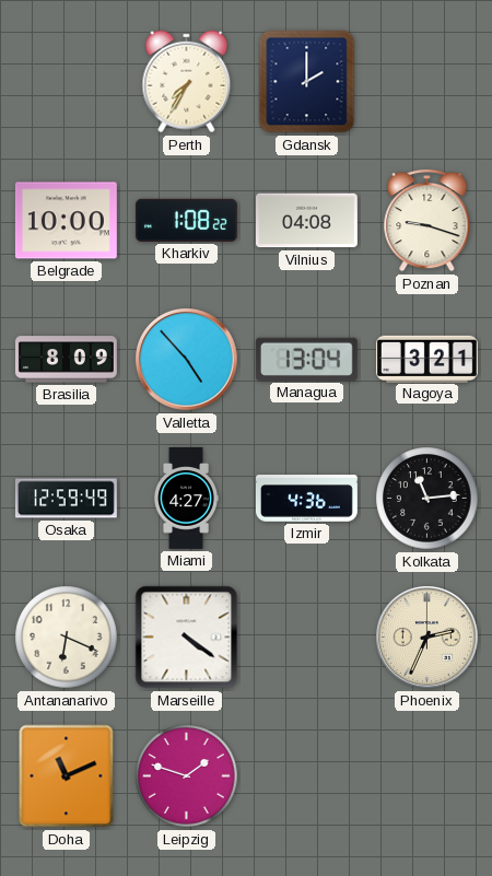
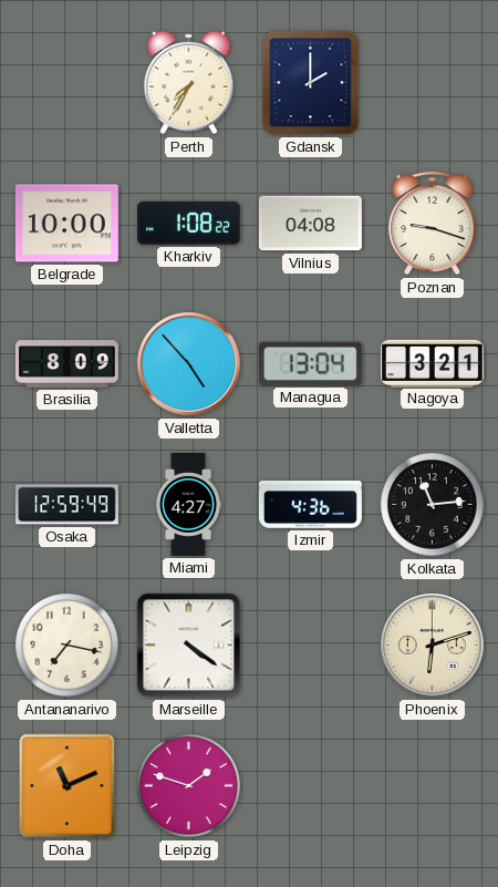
Antananarivo: 6:19 -> 7:17
Phoenix: 2:34 -> 6:12
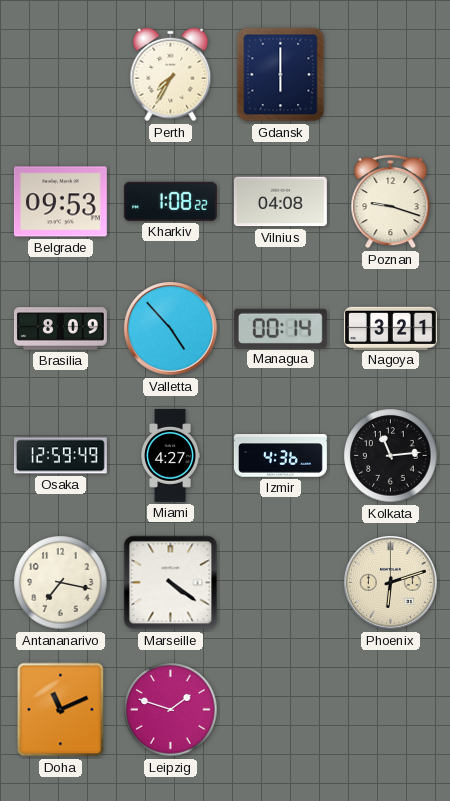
Gdansk: 2:00 -> 6:00
Belgrade: 10:00 -> 09:53
Managua: 13:04 -> 00:14
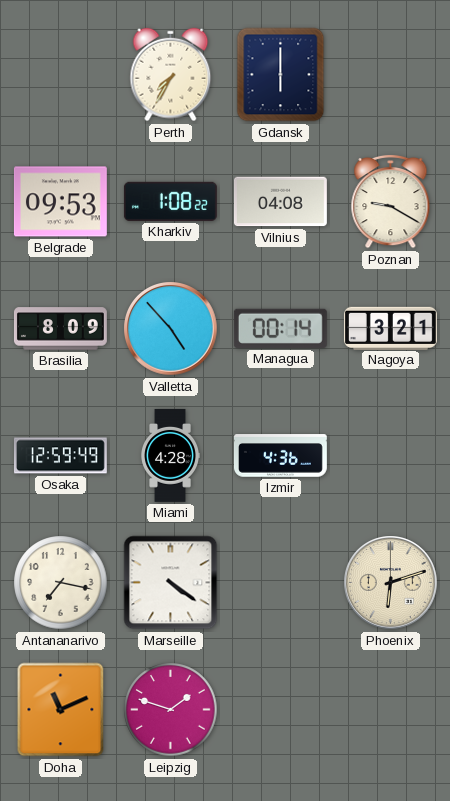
Poznan: 9:18 -> 9:20
Miami: 4:27 -> 4:28
Kolkata: 11:14 -> none
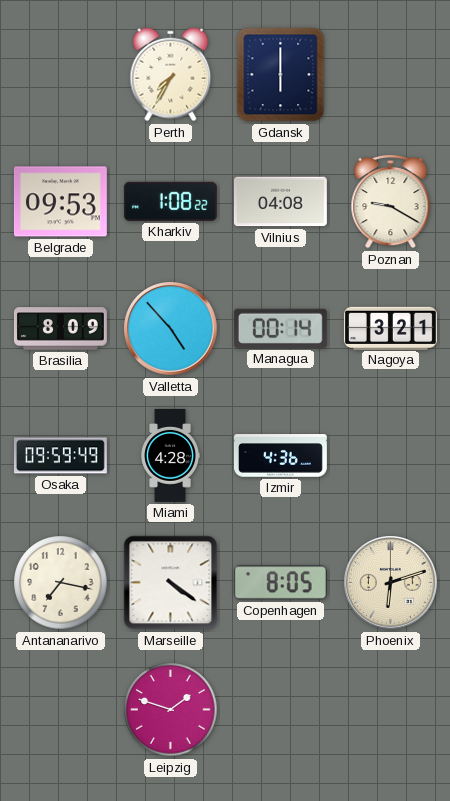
Osaka: 12:59 -> 09:59
Copenhagen: none -> 8:05
Doha: 11:11 -> none
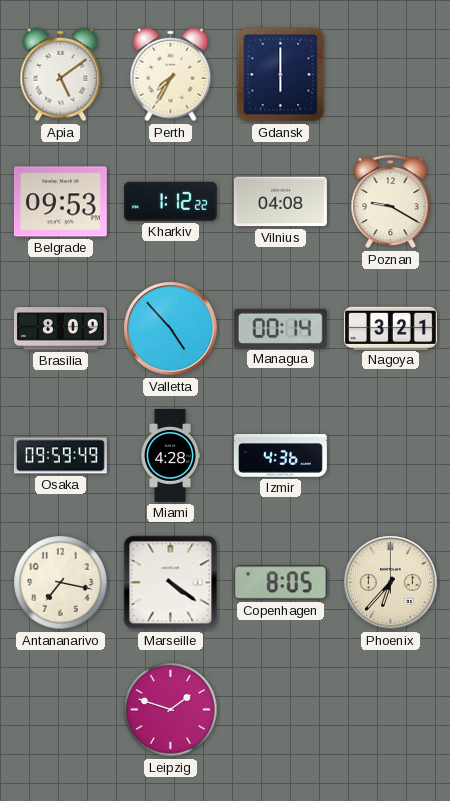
Apia: none -> 5:09
Kharkiv: 1:08 -> 1:12
Phoenix: 6:12 -> 6:37
